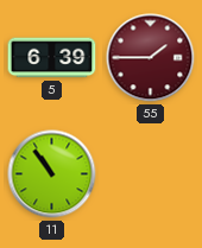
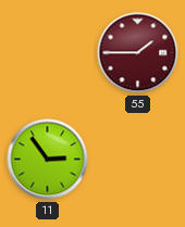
5: 6:39 -> none
11: 10:54 -> 2:54
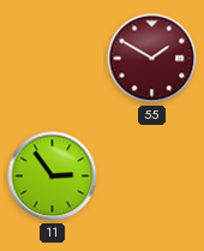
55: 1:45 -> 1:50
